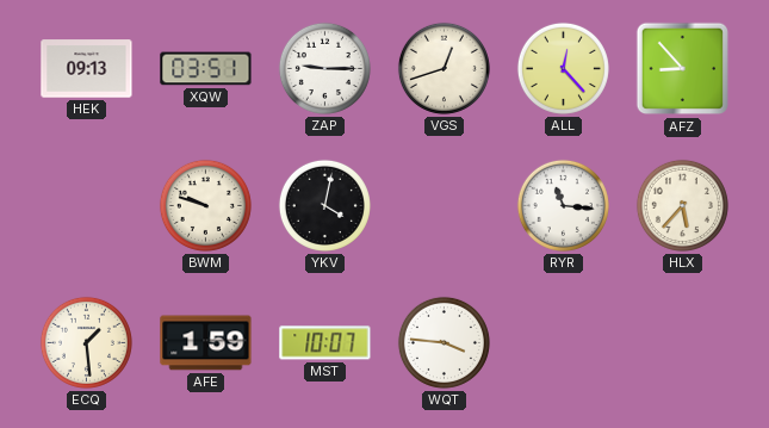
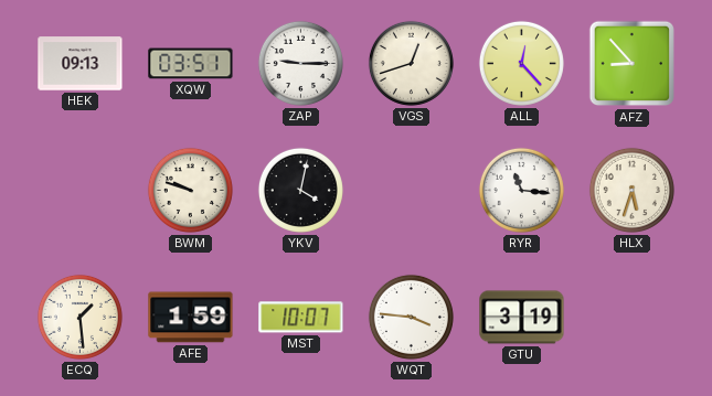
HLX: 5:37 -> 5:33
GTU: none -> 3:19
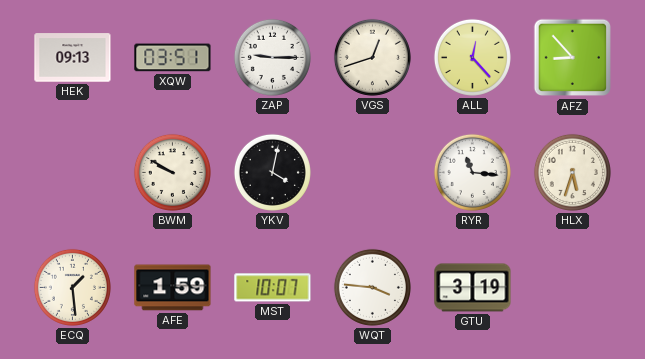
BWM: 9:48 -> 9:50
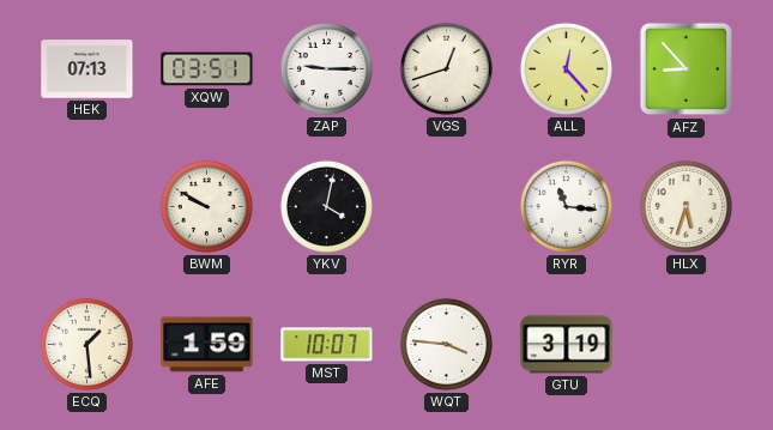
HEK: 09:13 -> 07:13
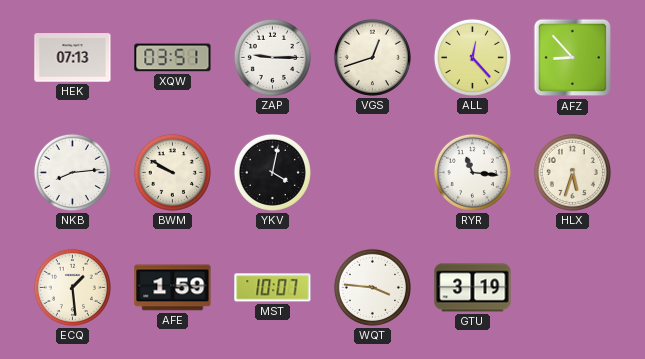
NKB: none -> 8:14
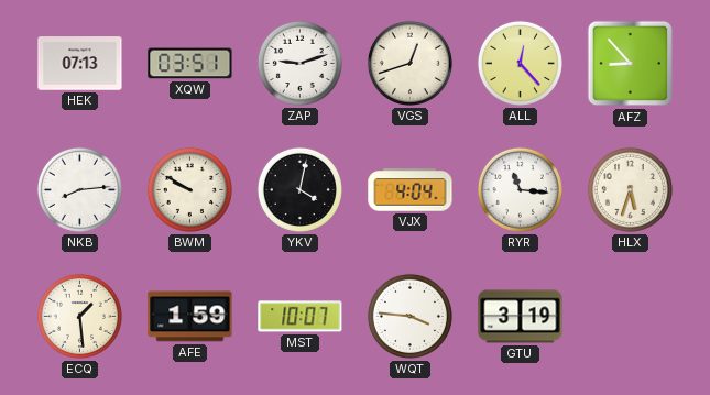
ZAP: 9:15 -> 9:12
VJX: none -> 4:04
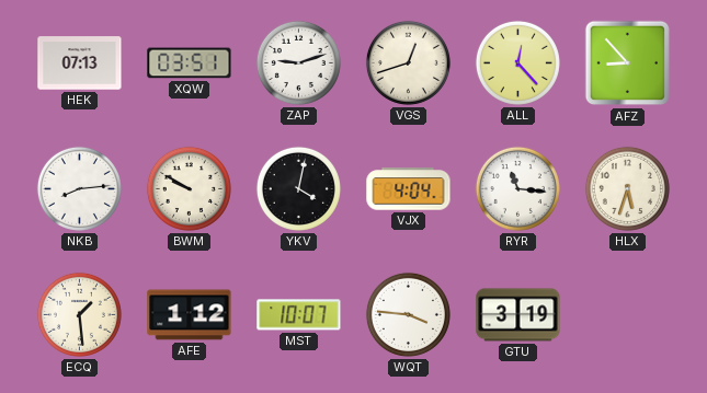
AFE: 1:59 -> 1:12
